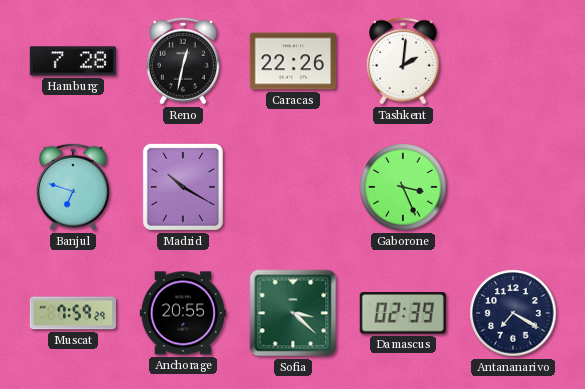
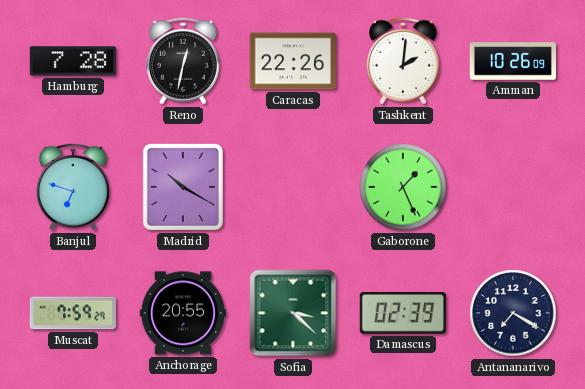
Amman: none -> 10:26
Gaborone: 3:26 -> 1:26
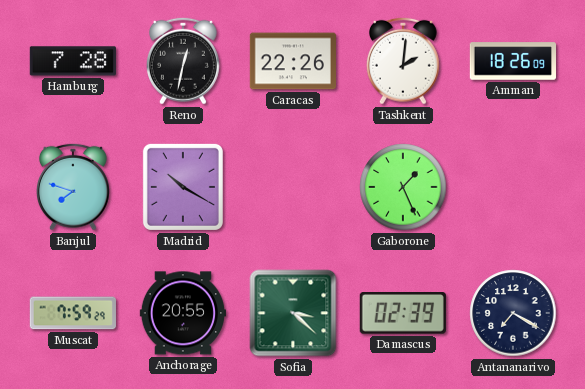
Amman: 10:26 -> 18:26
Banjul: 6:48 -> 7:48
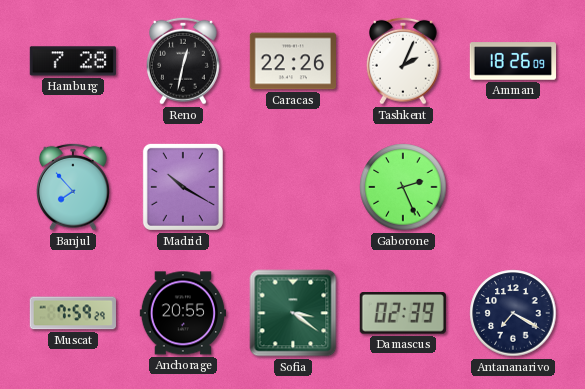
Tashkent: 2:01 -> 2:04
Banjul: 7:48 -> 7:53
Gaborone: 1:26 -> 2:26
Sofia: 3:22 -> 3:21
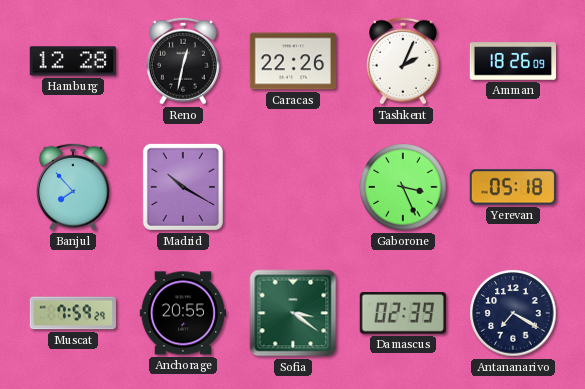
Hamburg: 7:28 -> 12:28
Gaborone: 2:26 -> 3:26
Yerevan: none -> 05:18
